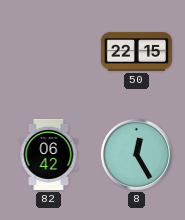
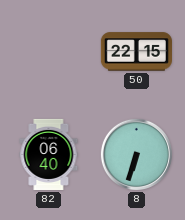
82: 06:42 -> 06:40
8: 12:25 -> 6:33
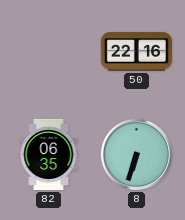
50: 22:15 -> 22:16
82: 06:40 -> 06:35
